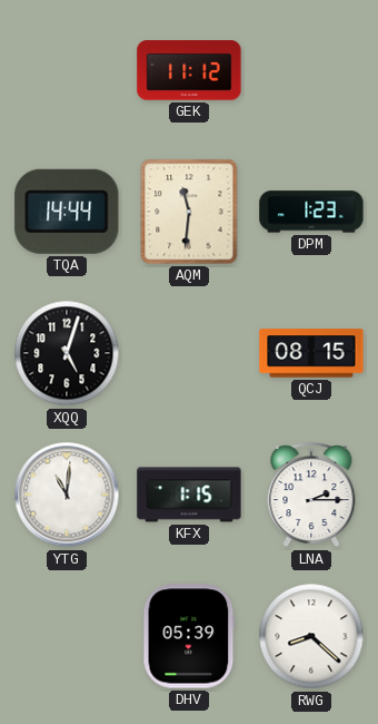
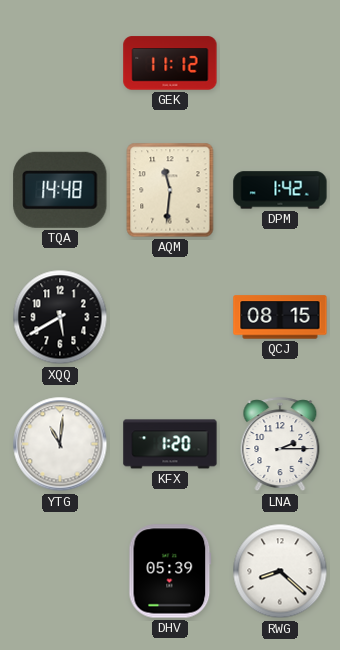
TQA: 14:44 -> 14:48
DPM: 1:23 -> 1:42
XQQ: 5:03 -> 5:40
KFX: 1:15 -> 1:20
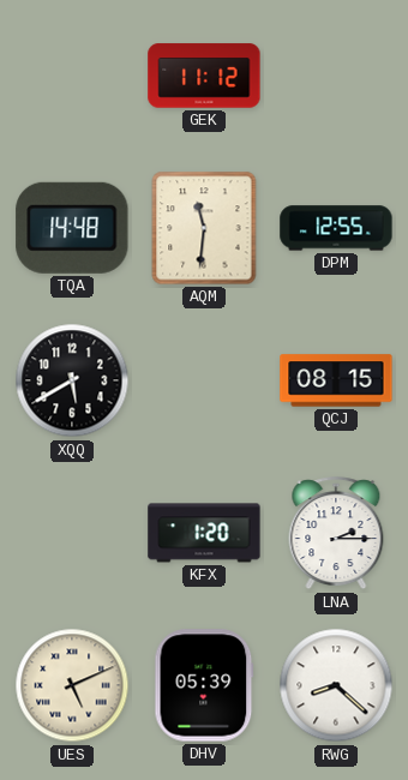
DPM: 1:42 -> 12:55
YTG: 11:01 -> none
UES: none -> 5:11
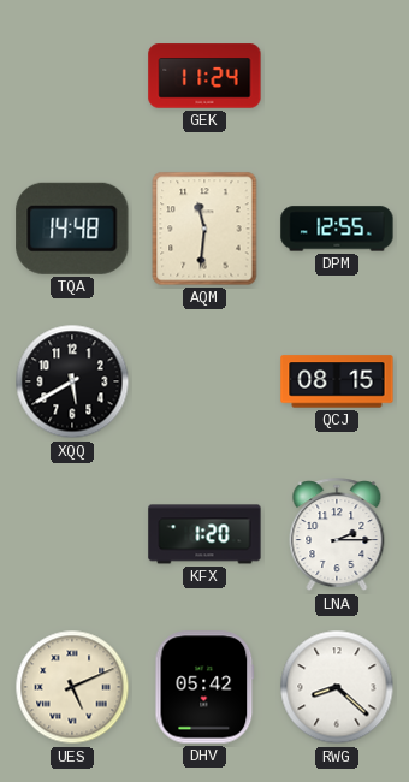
GEK: 11:12 -> 11:24
DHV: 05:39 -> 05:42
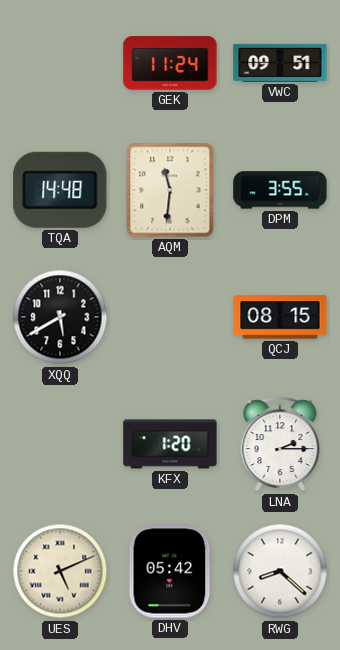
VWC: none -> 09:51
DPM: 12:55 -> 3:55
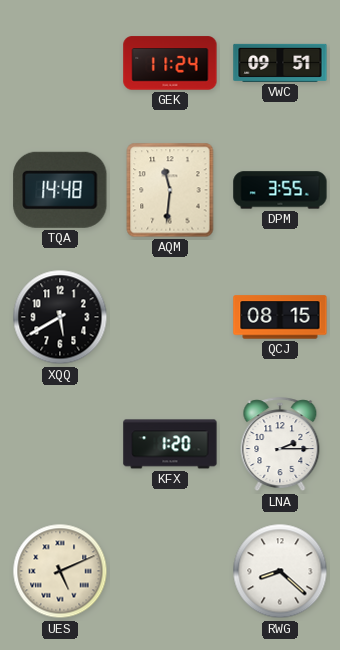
DHV: 05:42 -> none
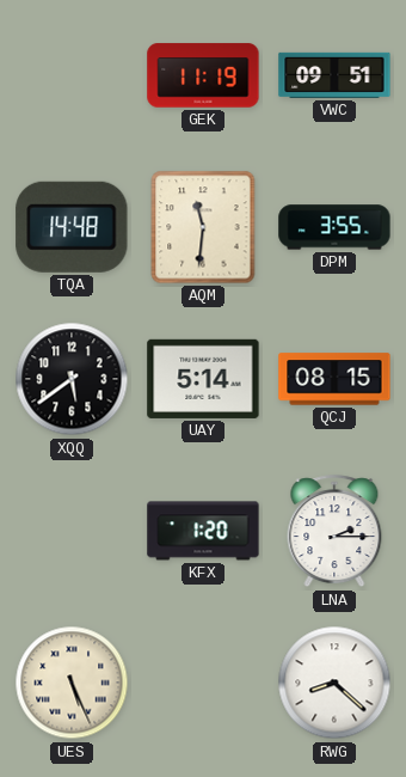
GEK: 11:24 -> 11:19
XQQ: 5:40 -> 5:39
UAY: none -> 5:14
UES: 5:11 -> 5:26
